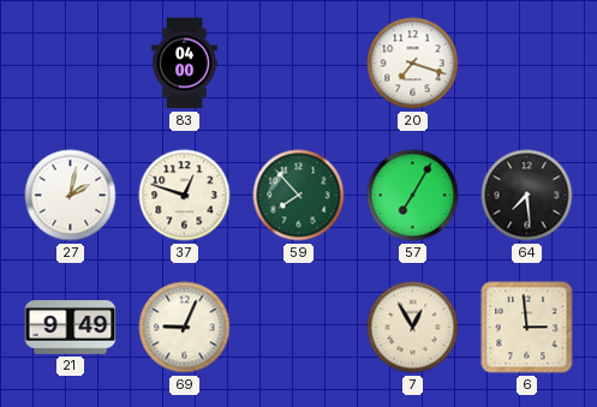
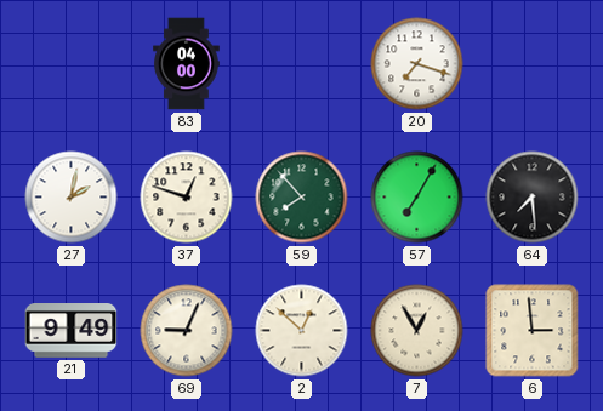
2: none -> 12:52
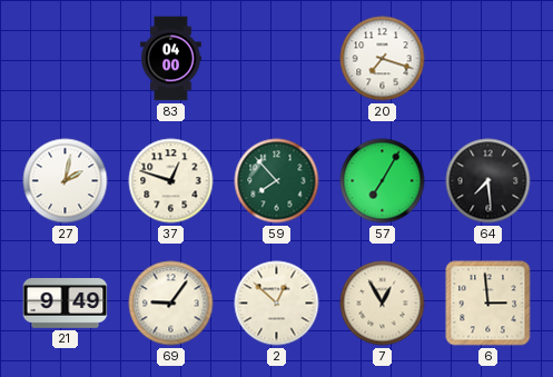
69: 9:04 -> 9:06
